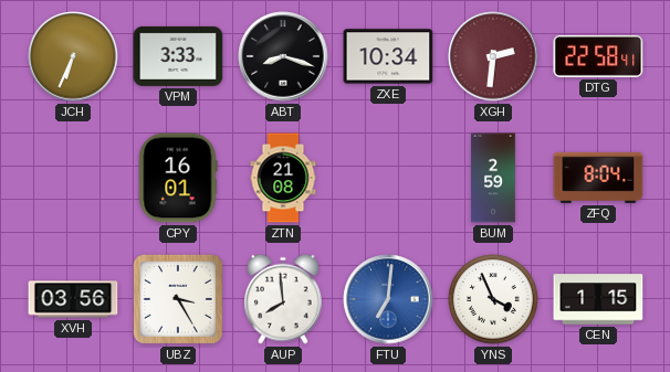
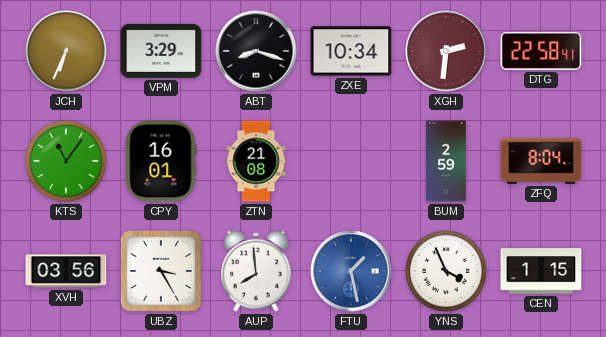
VPM: 3:33 -> 3:29
KTS: none -> 11:06
FTU: 7:01 -> 1:28
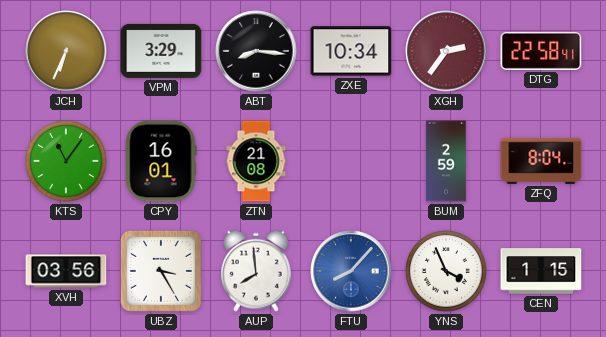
ABT: 8:18 -> 8:16
XGH: 2:31 -> 2:36
FTU: 1:28 -> 8:07
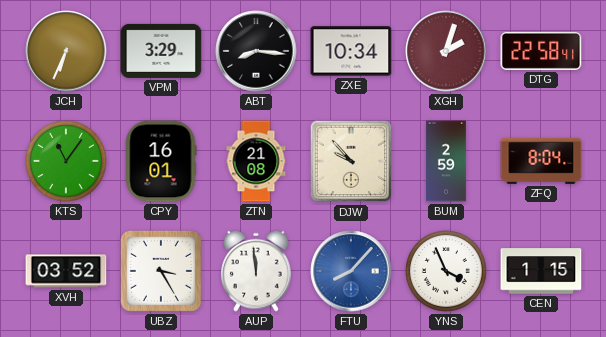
XGH: 2:36 -> 2:03
DJW: none -> 9:53
XVH: 03:56 -> 03:52
AUP: 7:59 -> 11:59
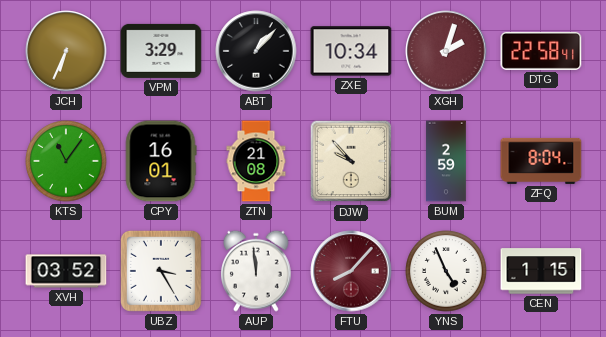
ABT: 8:16 -> 1:07
FTU dial: blue -> burgundy
YNS: 3:56 -> 4:56
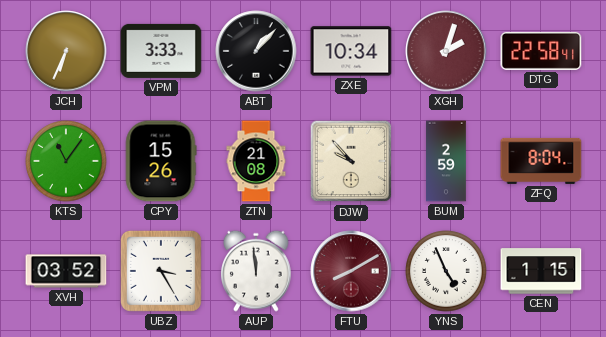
VPM: 3:29 -> 3:33
CPY: 16:01 -> 15:26
FTU: 8:07 -> 8:10
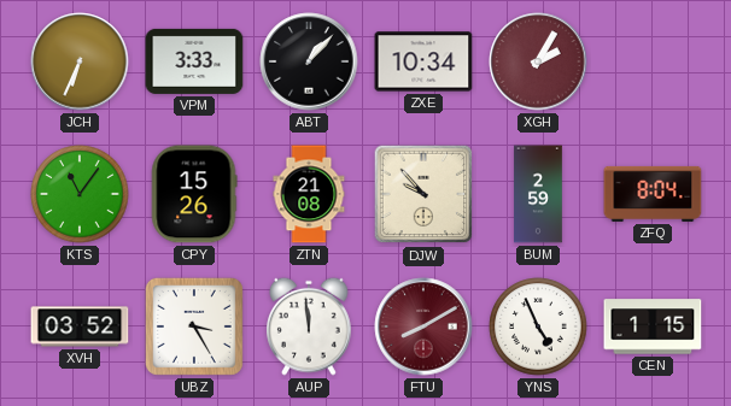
XGH: 2:03 -> 2:05
DTG: 22:58 -> none
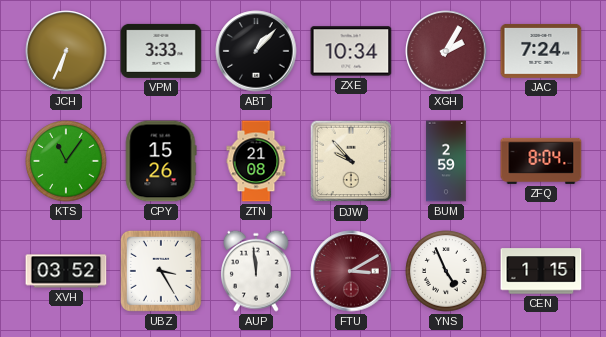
JAC: none -> 7:24
FTU: 8:10 -> 3:10
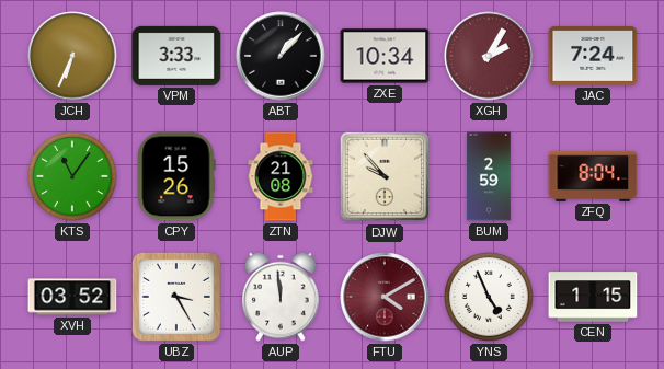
FTU: 3:10 -> 4:10
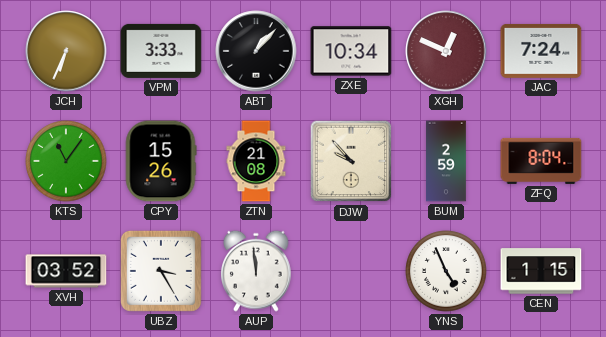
XGH: 2:05 -> 12:49
FTU: 4:10 -> none
